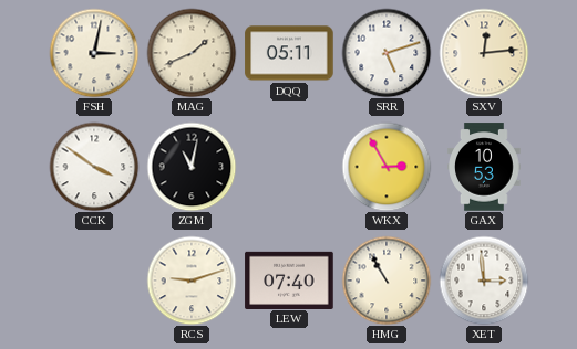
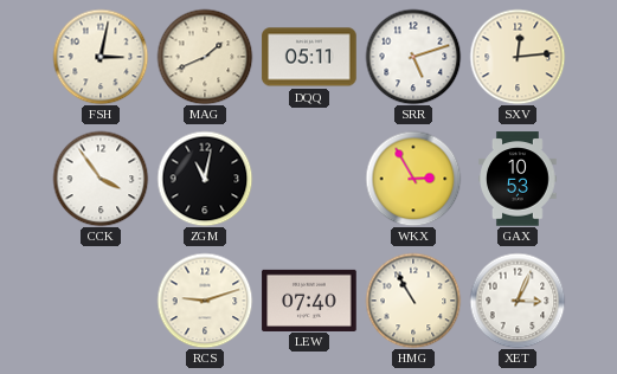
CCK: 3:51 -> 3:54
XET: 2:59 -> 3:04
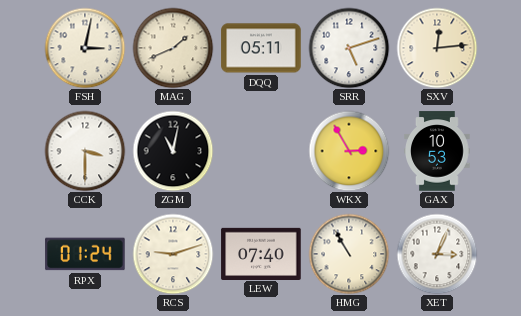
CCK: 3:54 -> 3:30
RPX: none -> 01:24
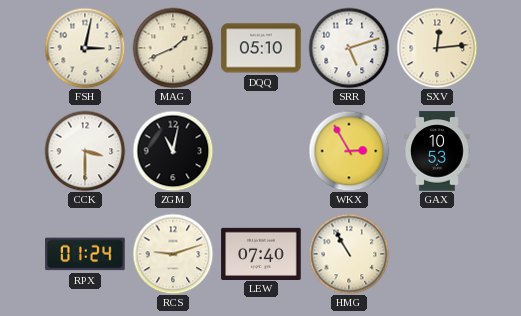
DQQ: 05:11 -> 05:10
XET: 3:04 -> none
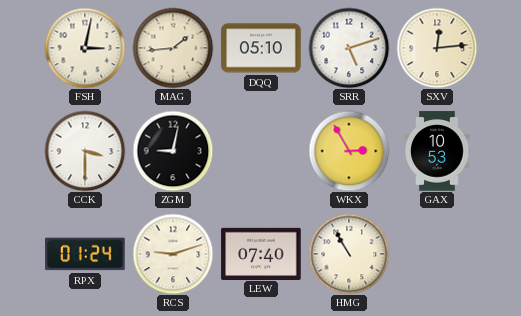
MAG: 1:41 -> 1:44
ZGM: 11:02 -> 9:02
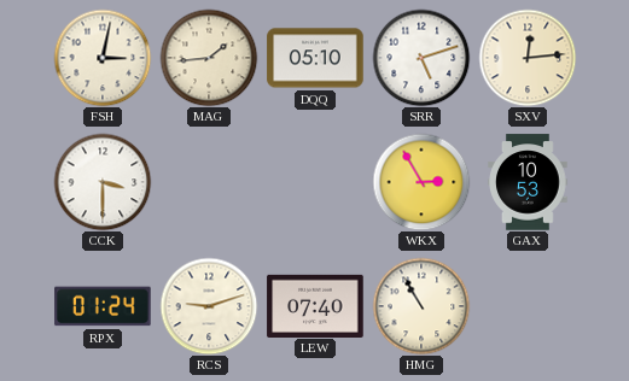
ZGM: 9:02 -> none
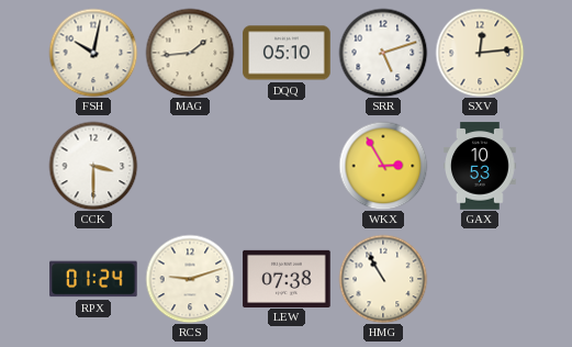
FSH: 3:02 -> 10:02
LEW: 07:40 -> 07:38
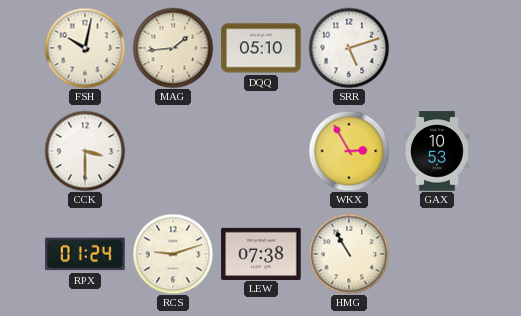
SXV: 12:14 -> none
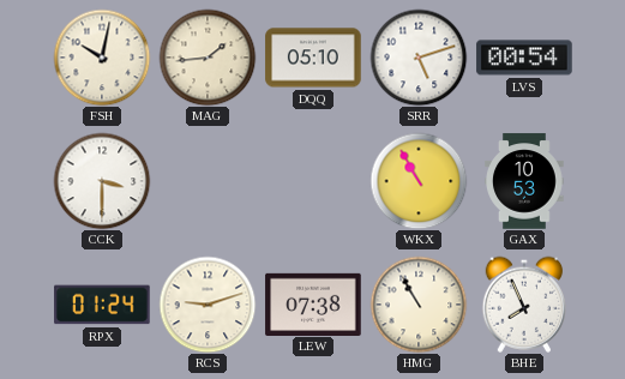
LVS: none -> 00:54
WKX: 2:55 -> 10:55
BHE: none -> 7:56
